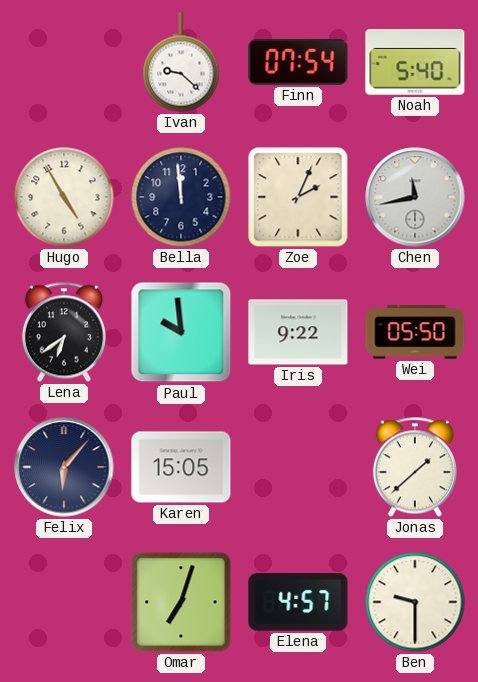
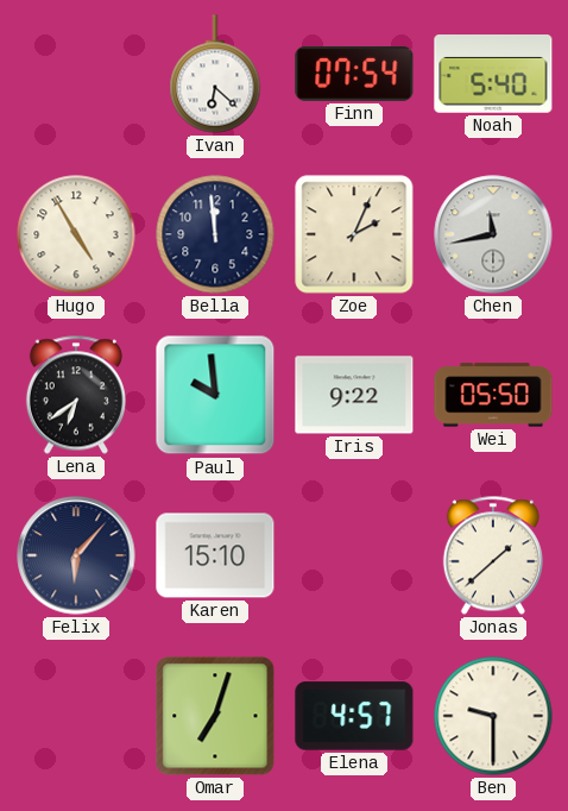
Ivan: 9:22 -> 6:22
Karen: 15:05 -> 15:10
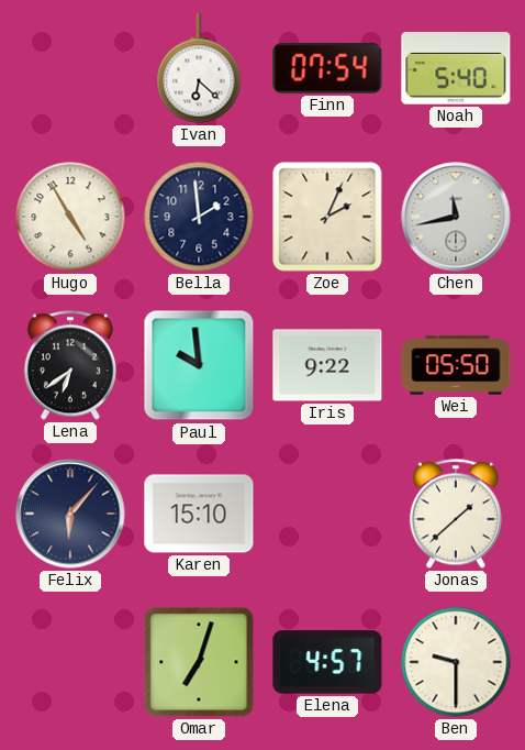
Bella: 11:59 -> 1:59
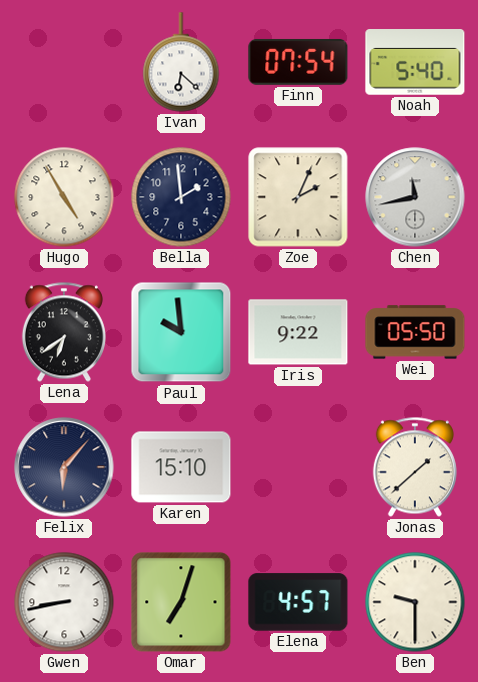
Gwen: none -> 8:43
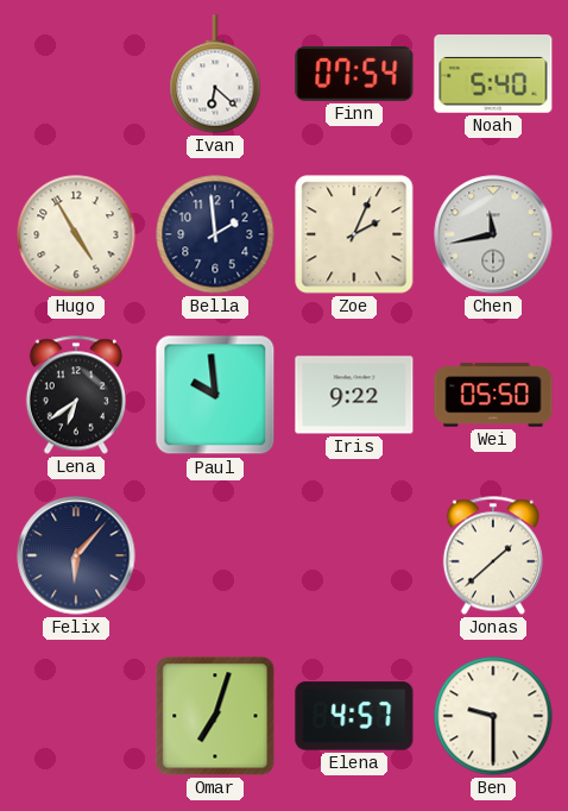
Karen: 15:10 -> none
Gwen: 8:43 -> none
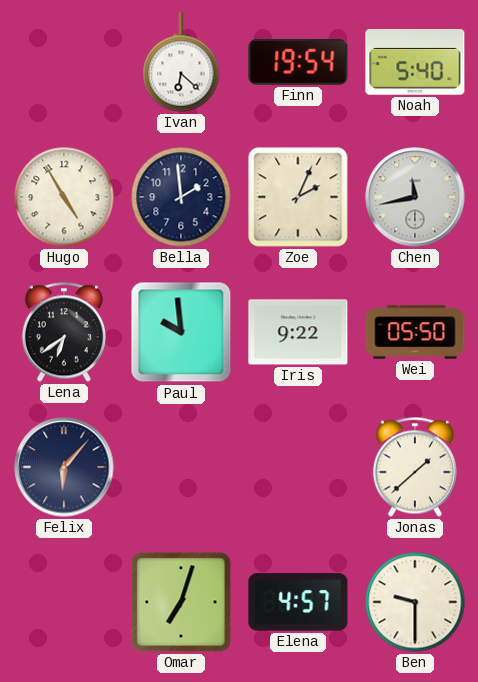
Finn: 07:54 -> 19:54
